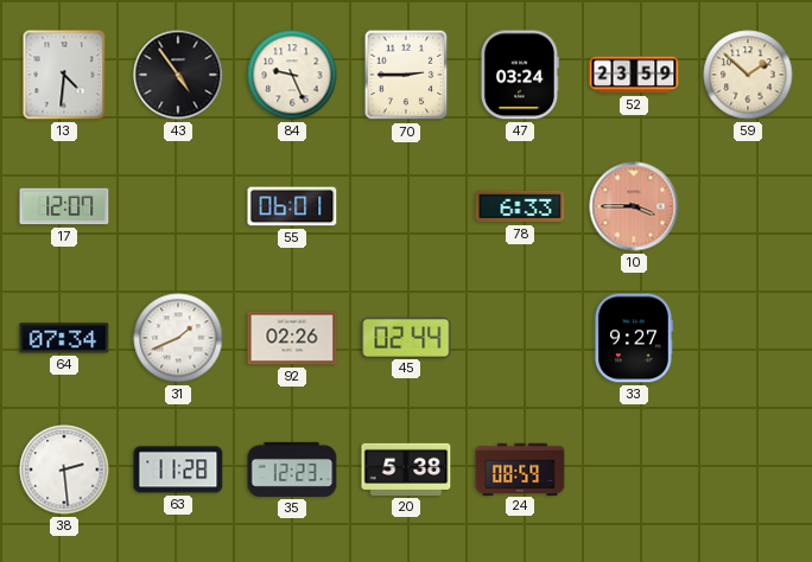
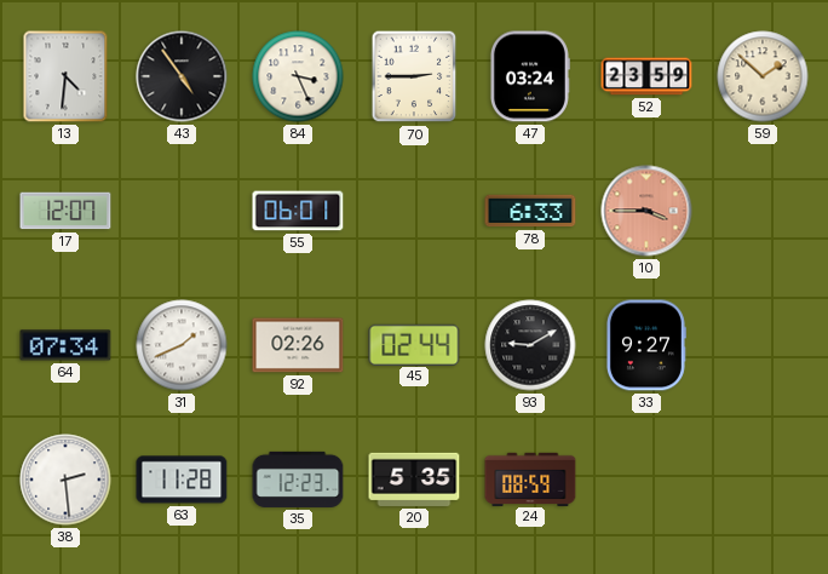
84: 9:26 -> 3:26
93: none -> 9:10
20: 5:38 -> 5:35
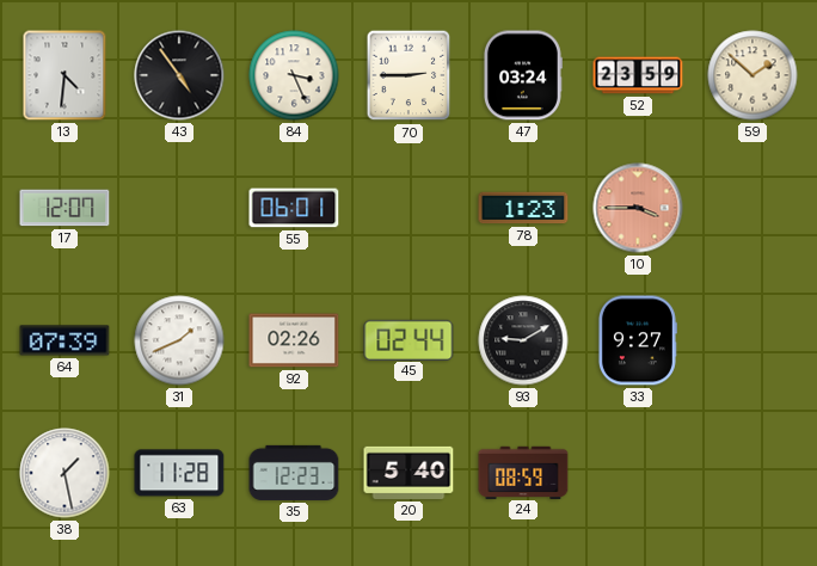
78: 6:33 -> 1:23
64: 07:34 -> 07:39
38: 2:29 -> 1:28
20: 5:35 -> 5:40
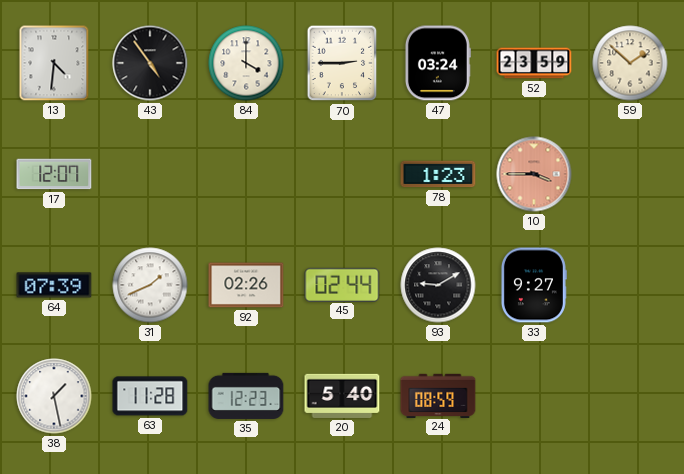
84: 3:26 -> 4:00
55: 06:01 -> none
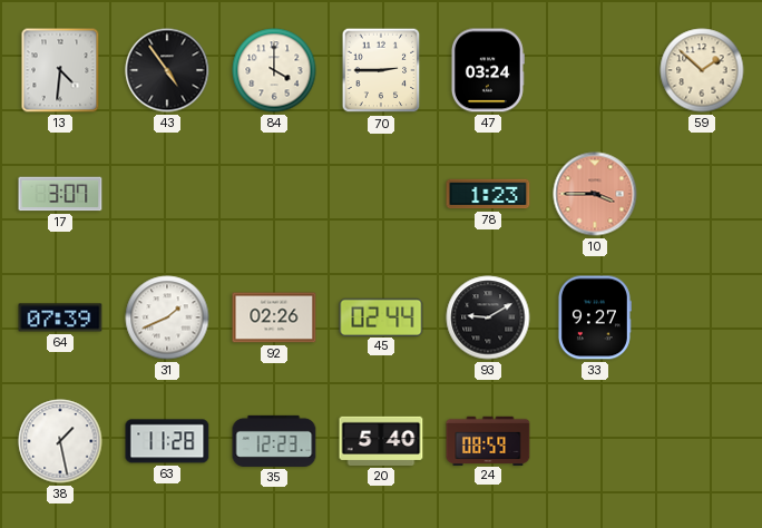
52: 23:59 -> none
17: 12:07 -> 3:07
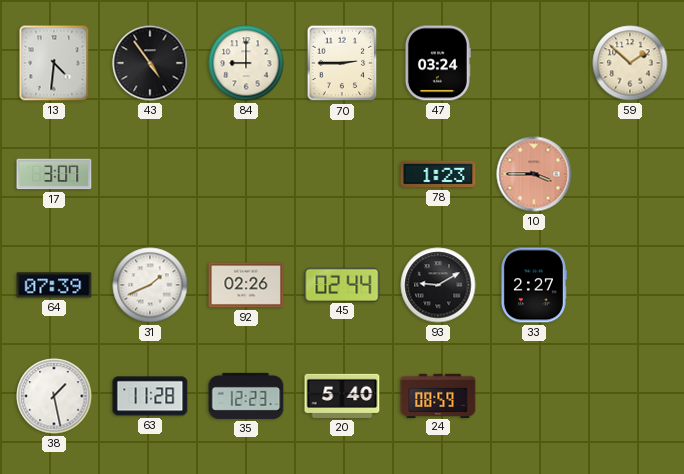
84: 4:00 -> 9:00
33: 9:27 -> 2:27
